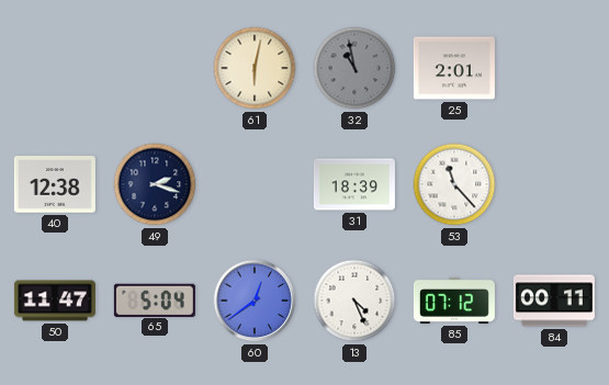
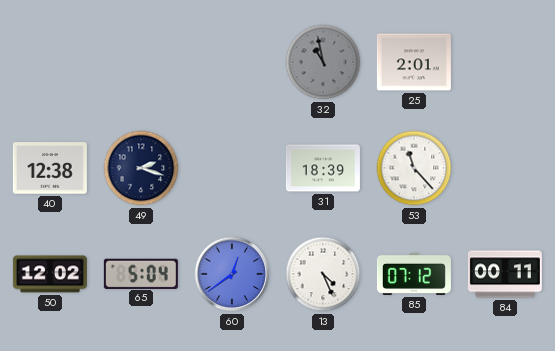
61: 6:02 -> none
50: 11:47 -> 12:02
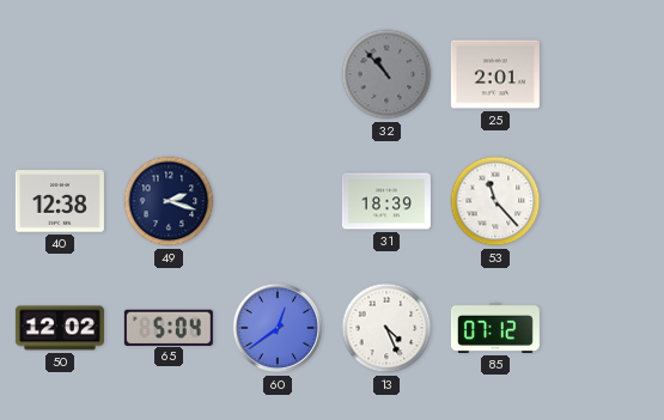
32: 10:58 -> 10:53
84: 00:11 -> none
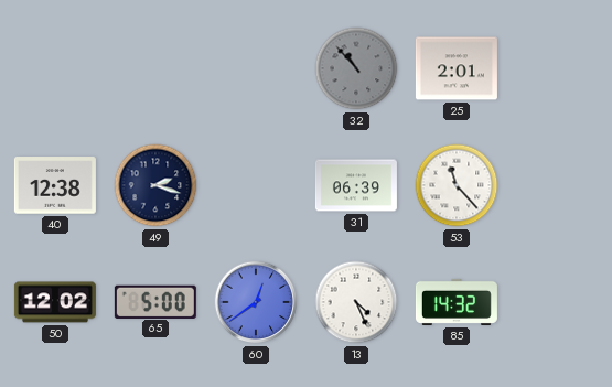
31: 18:39 -> 06:39
65: 5:04 -> 5:00
85: 07:12 -> 14:32
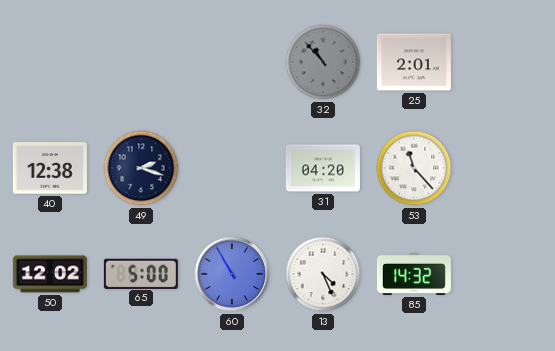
31: 06:39 -> 04:20
60: 12:39 -> 10:55
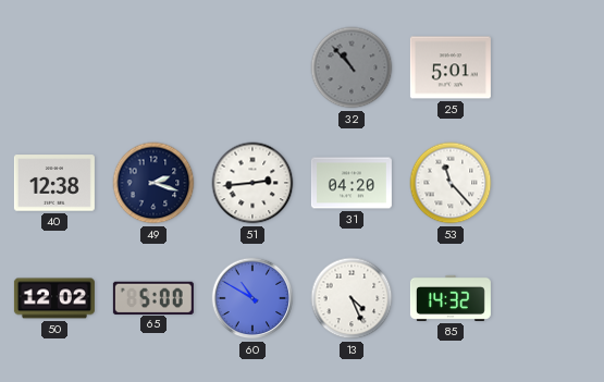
25: 2:01 -> 5:01
51: none -> 2:44
60: 10:55 -> 10:50
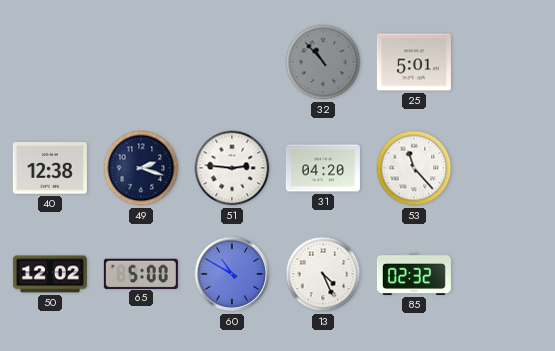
51: 2:44 -> 2:46
85: 14:32 -> 02:32
